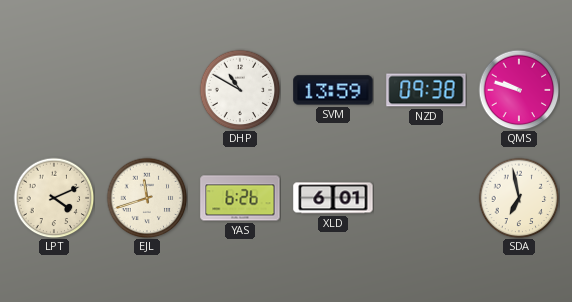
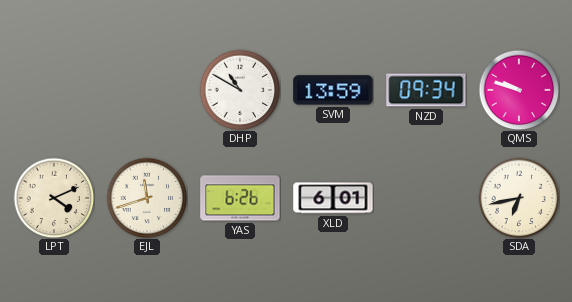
NZD: 09:38 -> 09:34
SDA: 6:58 -> 6:43
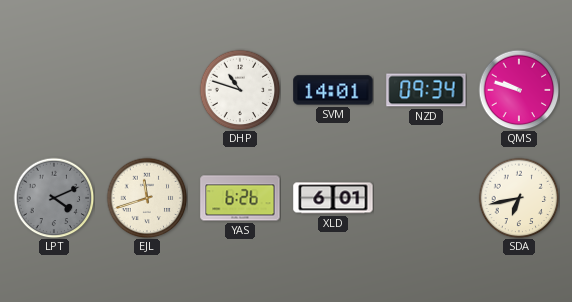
DHP: 10:50 -> 10:48
SVM: 13:59 -> 14:01
LPT dial: cream -> grey
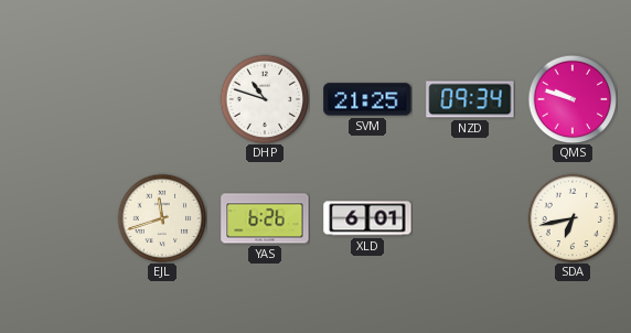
SVM: 14:01 -> 21:25
LPT: 4:11 -> none
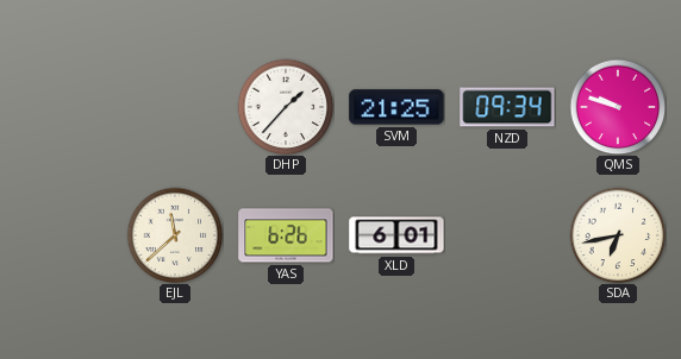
DHP: 10:48 -> 1:37
EJL: 11:42 -> 11:38
